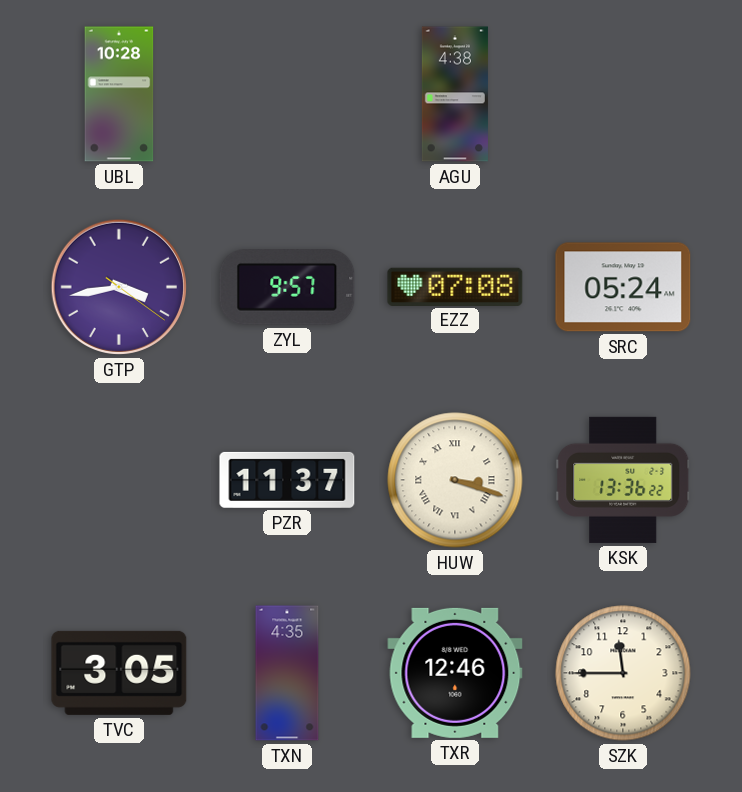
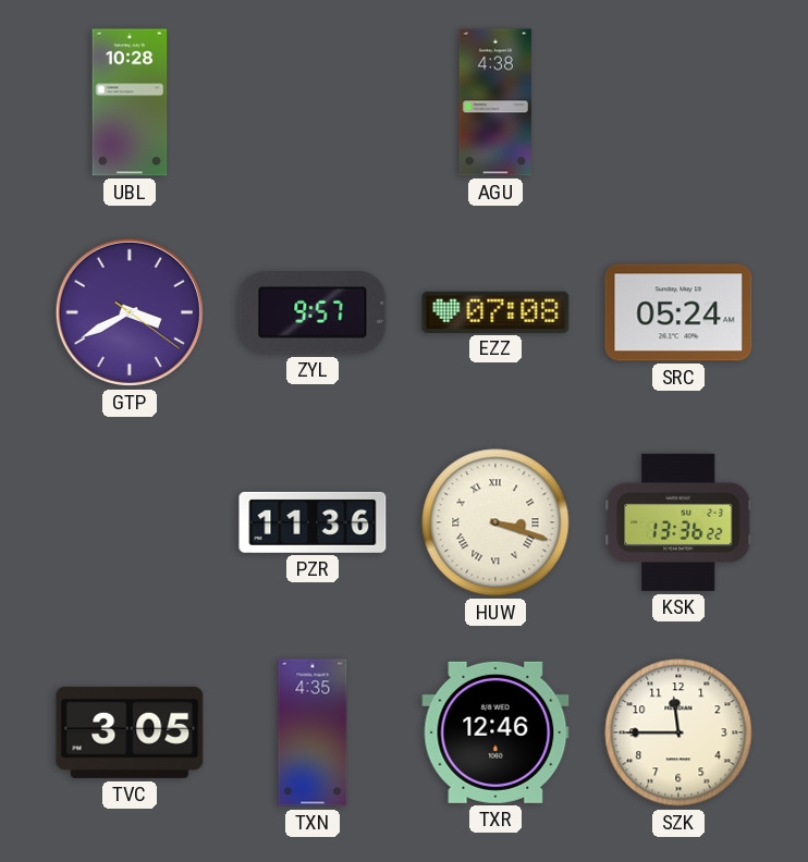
GTP: 3:43 -> 3:40
PZR: 11:37 -> 11:36
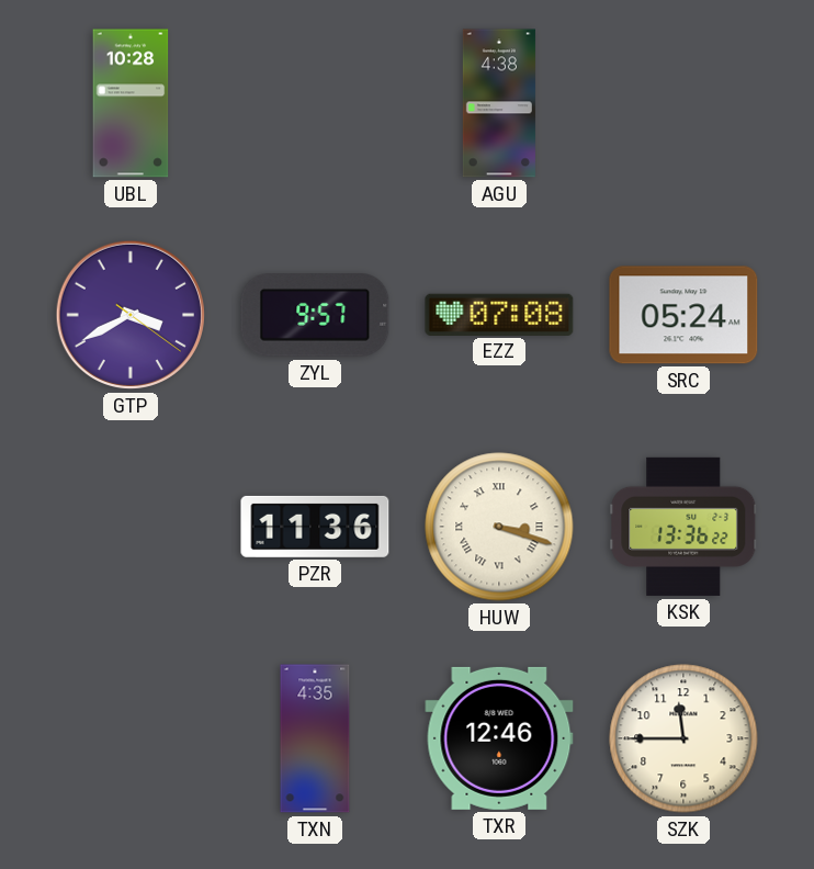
TVC: 3:05 -> none
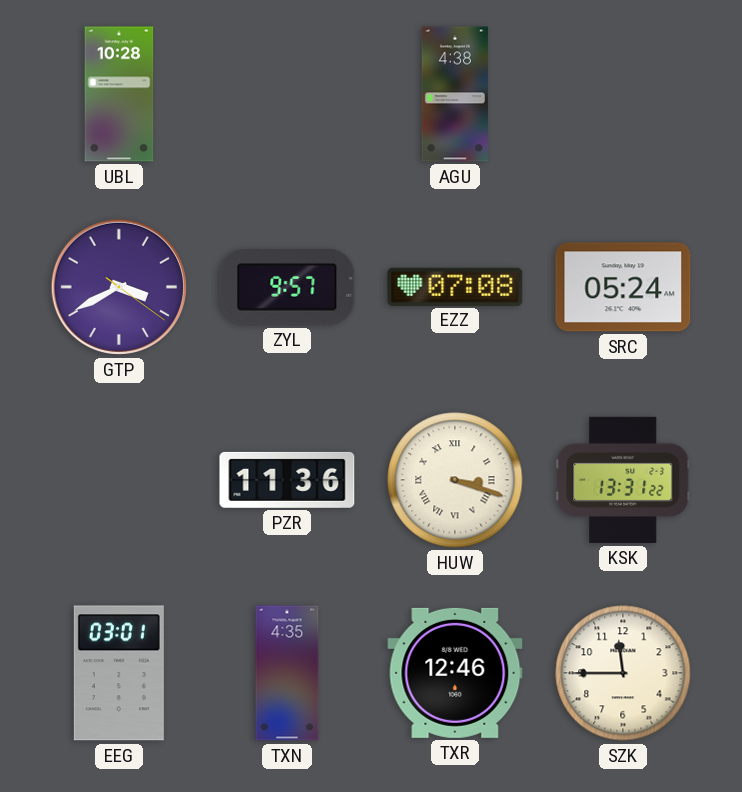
KSK: 13:36 -> 13:31
EEG: none -> 03:01
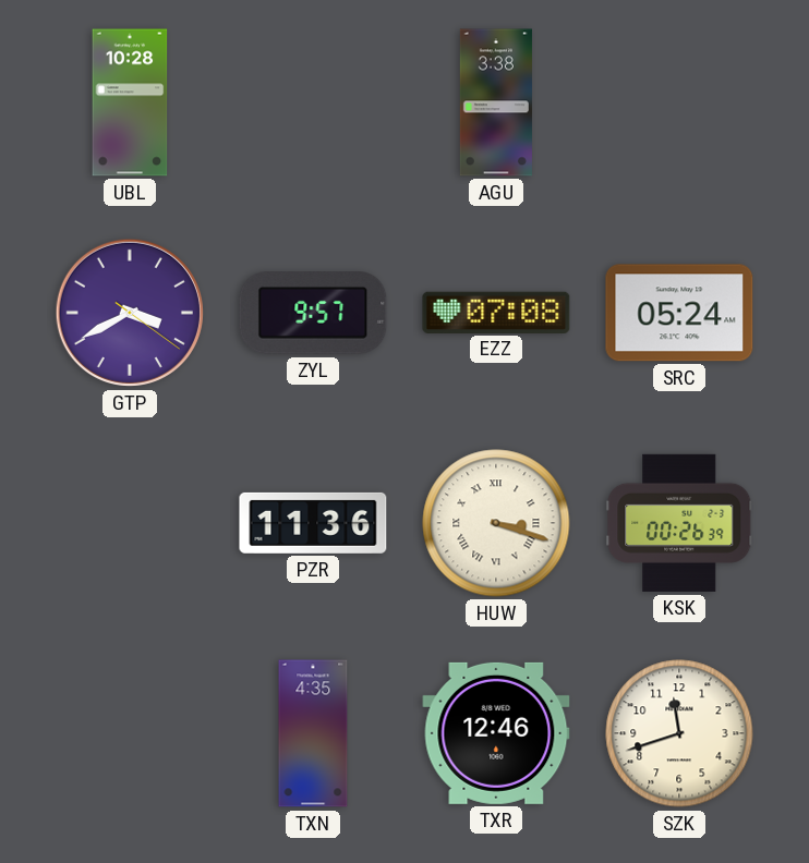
AGU: 4:38 -> 3:38
KSK: 13:31 -> 00:26
EEG: 03:01 -> none
SZK: 11:45 -> 11:42
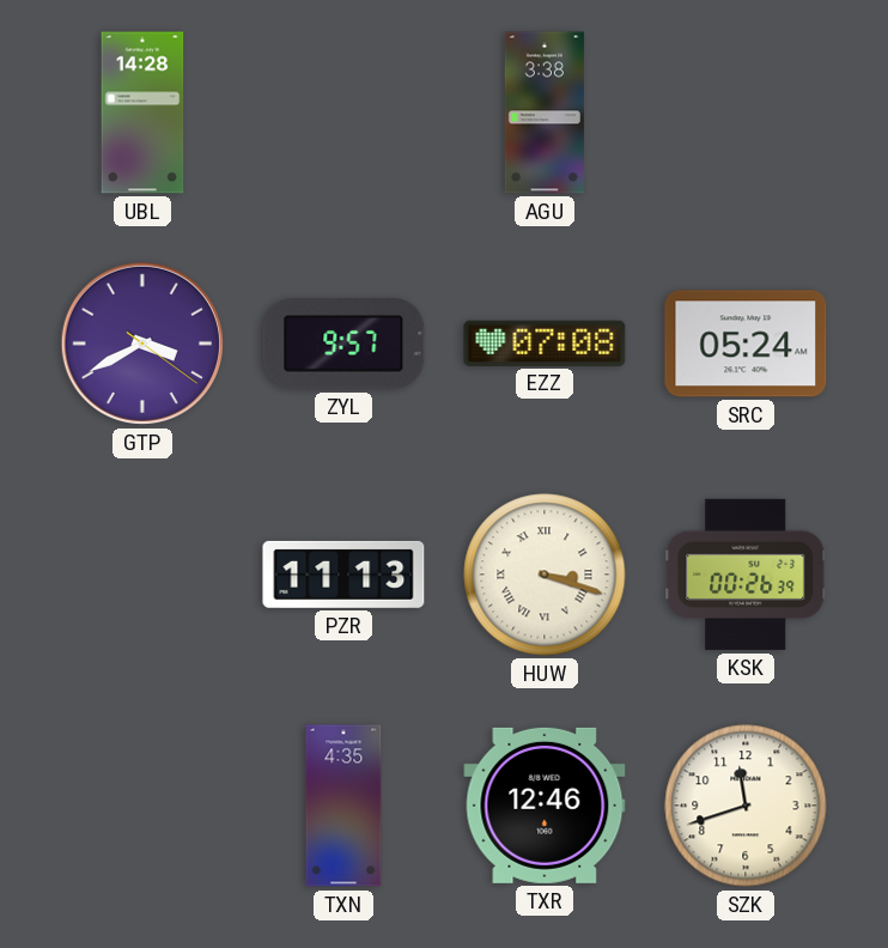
UBL: 10:28 -> 14:28
PZR: 11:36 -> 11:13
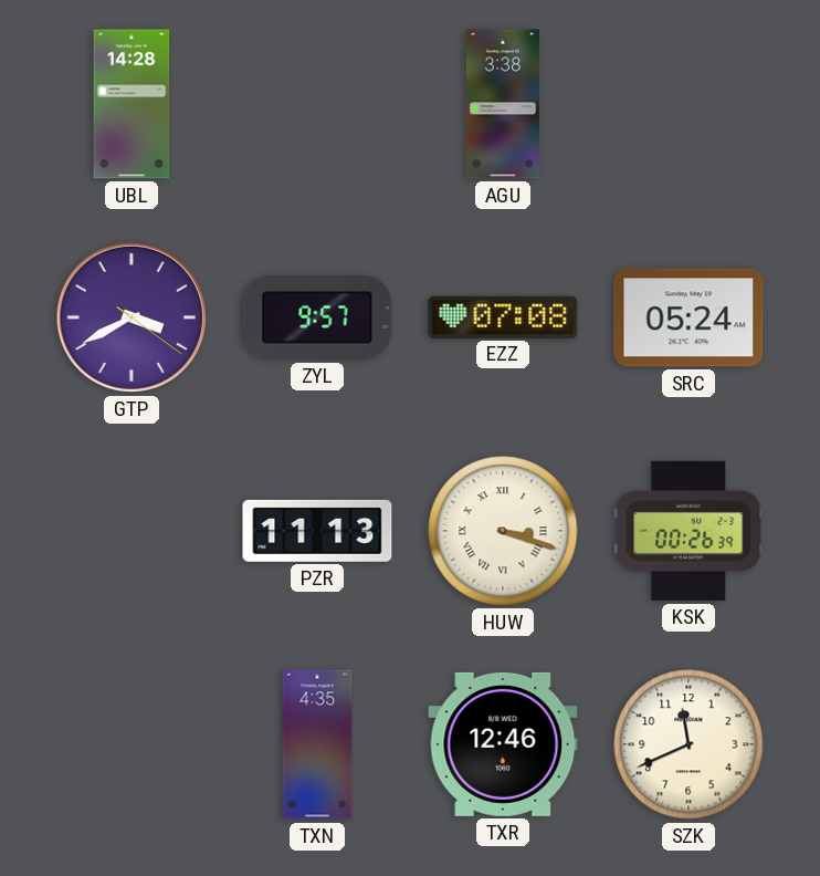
SZK: 11:42 -> 11:41
